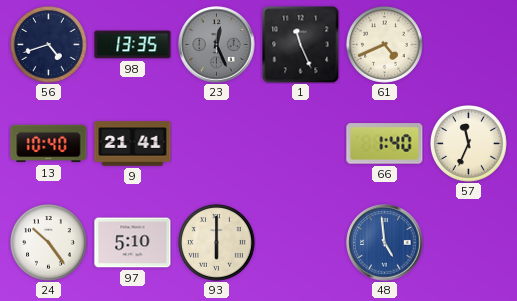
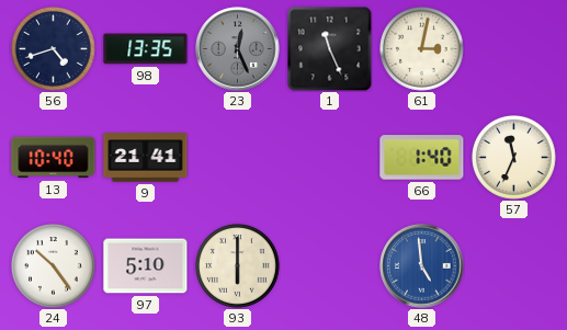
61: 4:41 -> 3:02
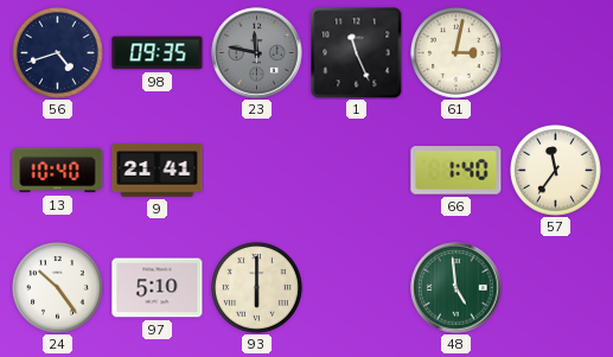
98: 13:35 -> 09:35
23: 12:26 -> 11:47
57: 11:34 -> 11:36
48 dial: blue -> green
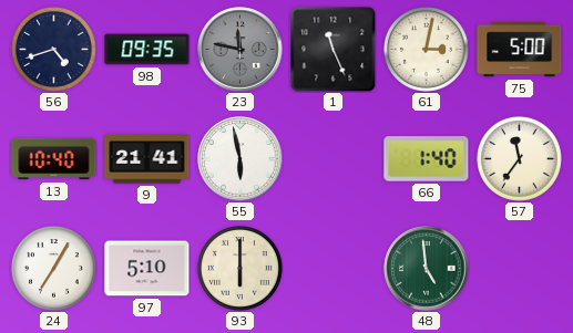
75: none -> 5:00
55: none -> 5:58
24: 10:24 -> 7:05
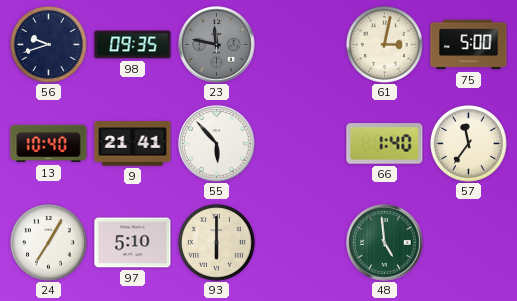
56: 4:42 -> 9:42
1: 11:26 -> none
55: 5:58 -> 5:53
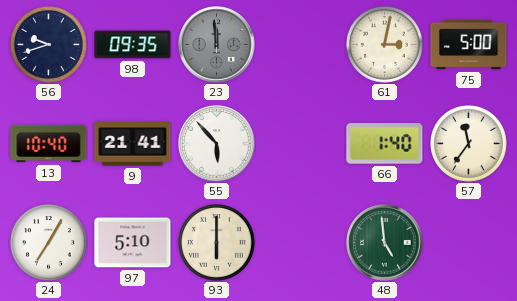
23: 11:47 -> 11:59
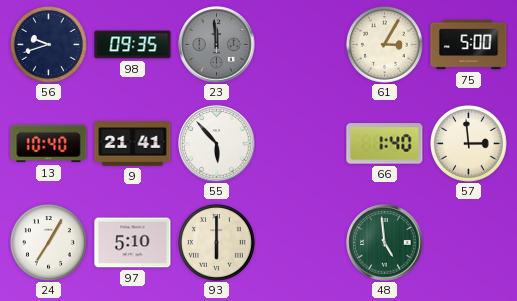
61: 3:02 -> 3:05
57: 11:36 -> 2:59
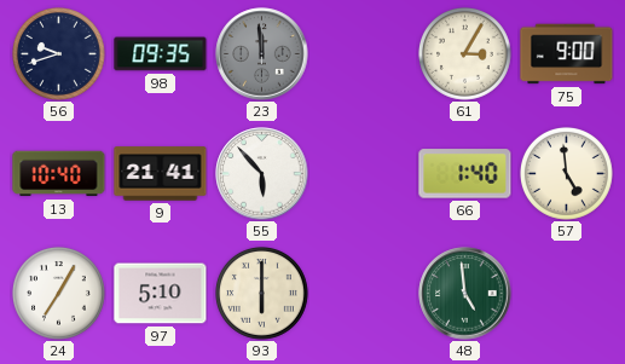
75: 5:00 -> 9:00
57: 2:59 -> 4:59
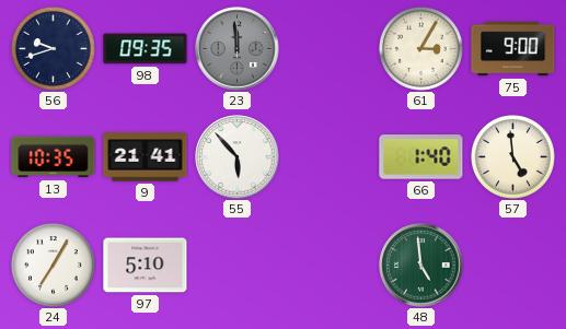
13: 10:40 -> 10:35
93: 6:00 -> none
